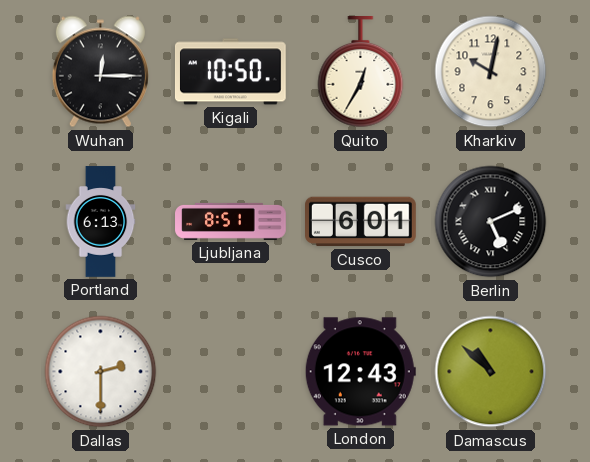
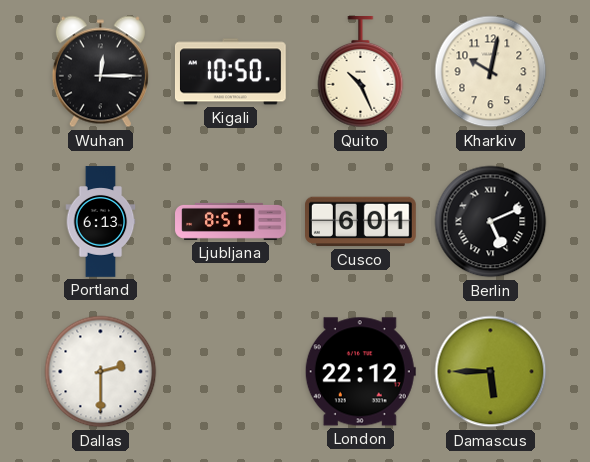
Quito: 12:35 -> 10:26
London: 12:43 -> 22:12
Damascus: 10:52 -> 5:45
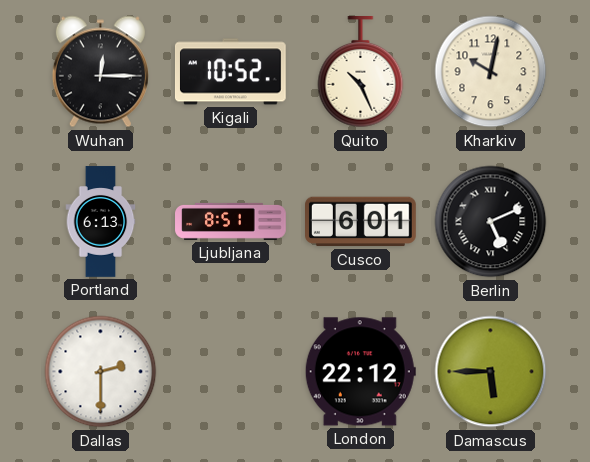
Kigali: 10:50 -> 10:52
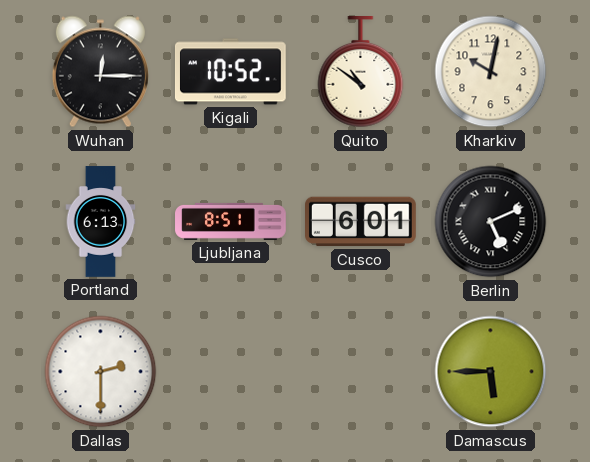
Quito: 10:26 -> 10:51
London: 22:12 -> none
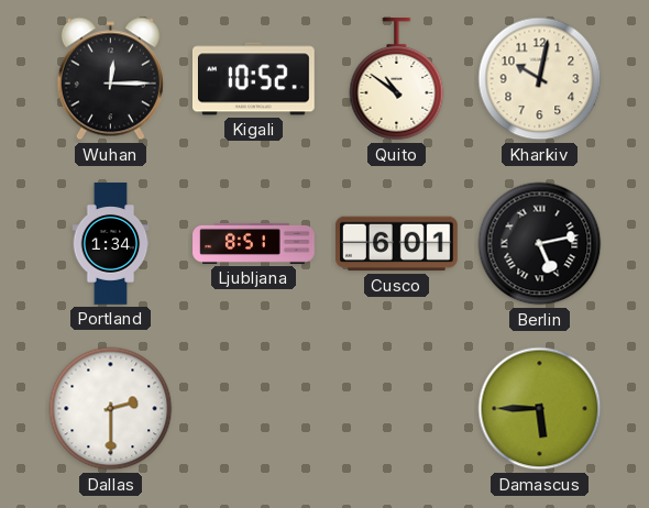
Portland: 6:13 -> 1:34
Berlin: 5:11 -> 5:13
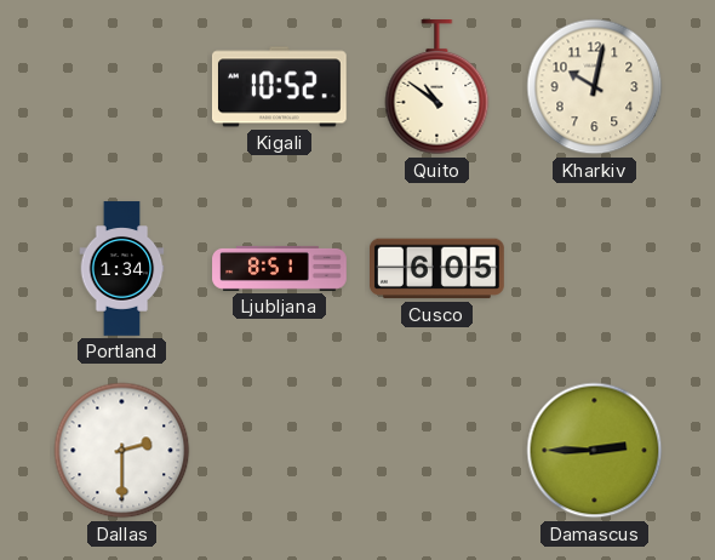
Wuhan: 12:15 -> none
Cusco: 6:01 -> 6:05
Berlin: 5:13 -> none
Damascus: 5:45 -> 2:45
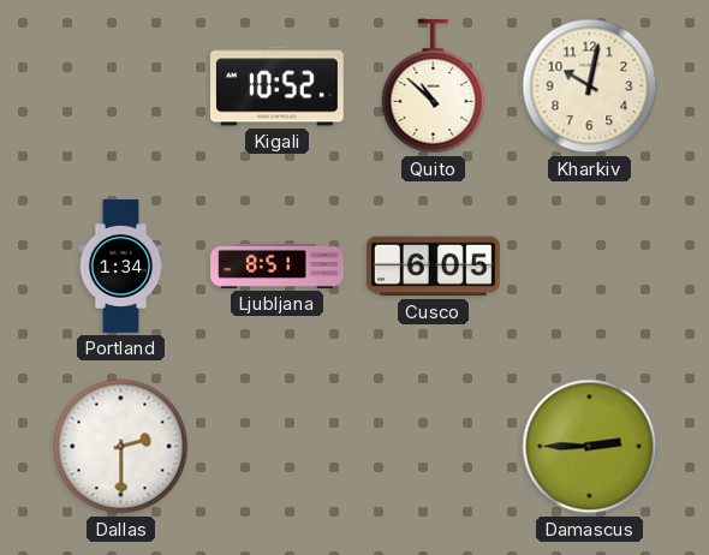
Quito: 10:51 -> 10:52
